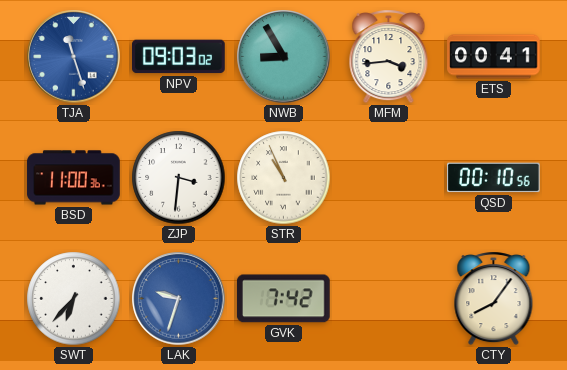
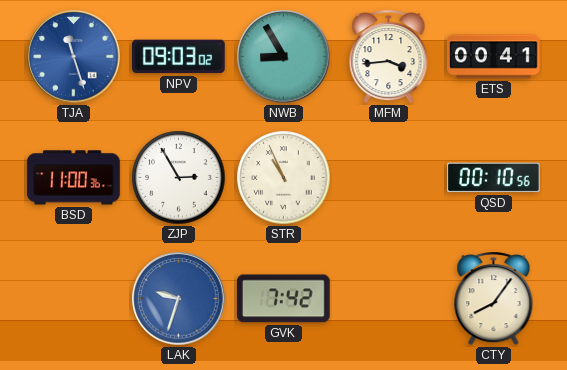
ZJP: 3:31 -> 2:55
SWT: 6:37 -> none
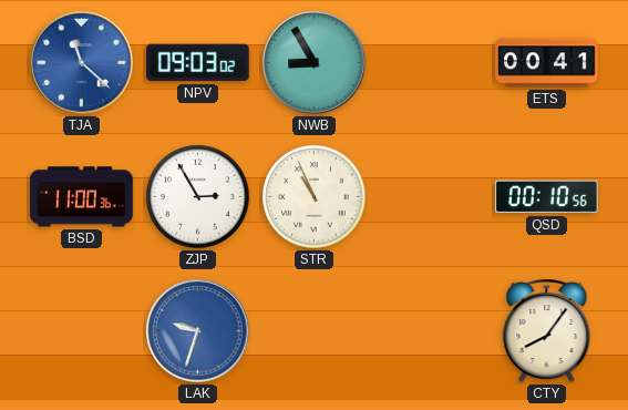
TJA: 11:27 -> 11:22
MFM: 3:44 -> none
GVK: 7:42 -> none
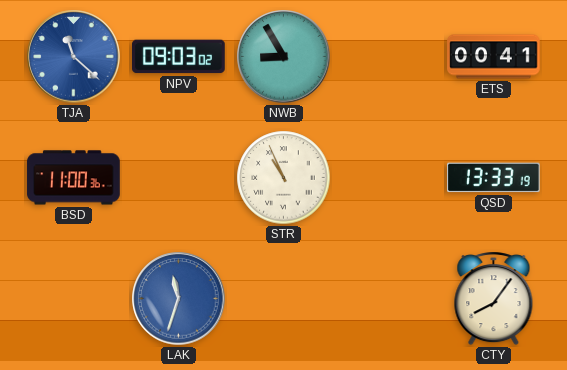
ZJP: 2:55 -> none
QSD: 00:10 -> 13:33
LAK: 9:33 -> 11:33
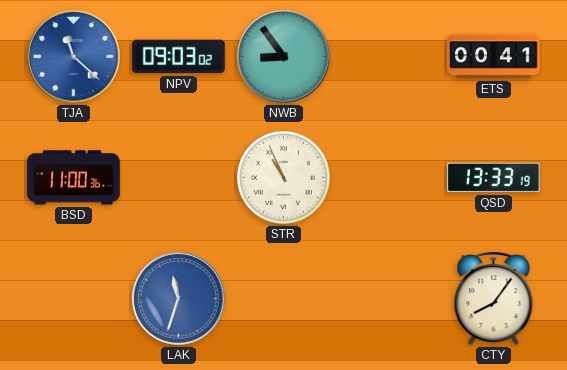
NWB: 8:55 -> 8:54
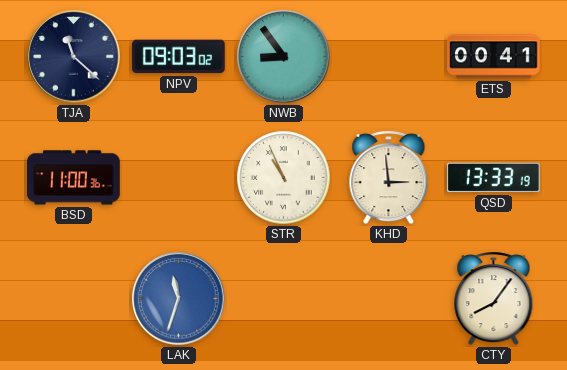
TJA dial: blue -> navy
KHD: none -> 2:59
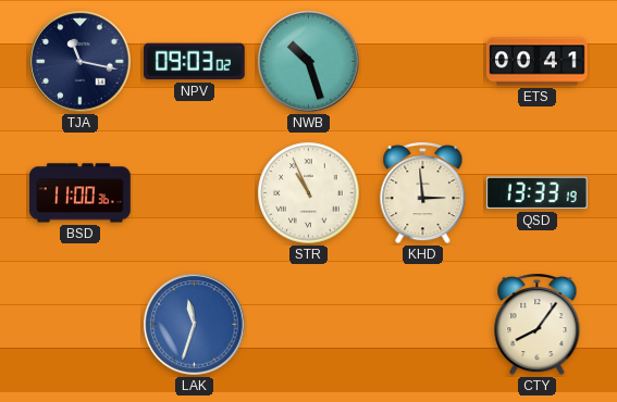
TJA: 11:22 -> 11:17
NWB: 8:54 -> 10:27
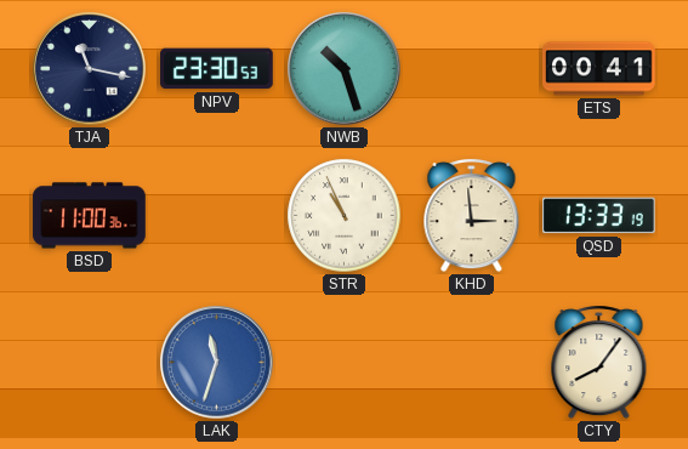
NPV: 09:03 -> 23:30
